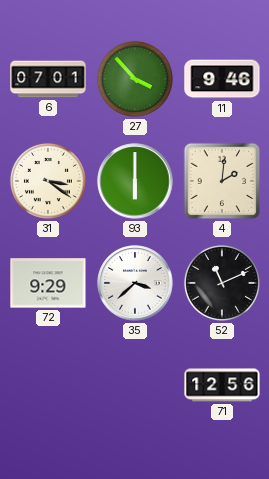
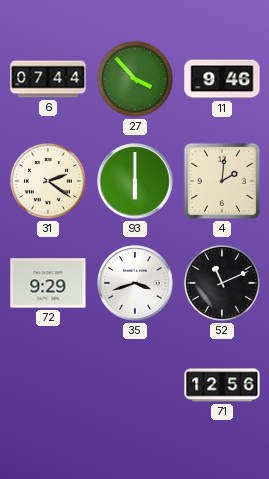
6: 07:01 -> 07:44
31: 3:21 -> 2:21
35: 3:38 -> 3:42
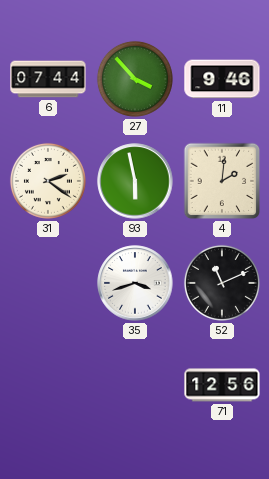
93: 6:00 -> 5:58
72: 9:29 -> none
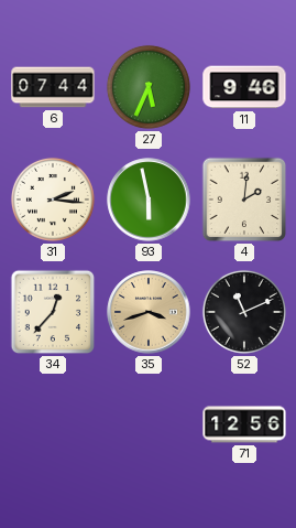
27: 3:53 -> 5:34
31: 2:21 -> 2:16
34: none -> 12:37
35 dial: white -> champagne
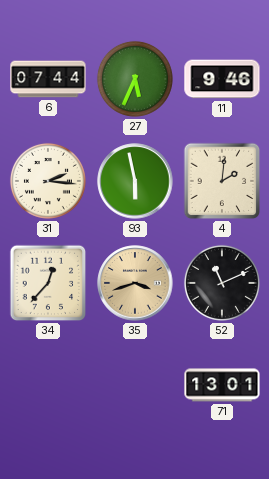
71: 12:56 -> 13:01
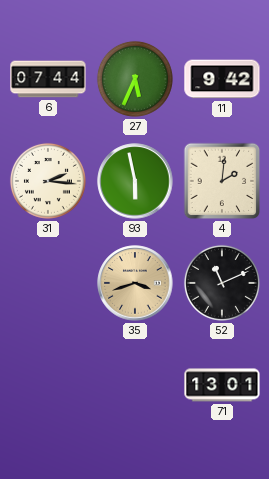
11: 9:46 -> 9:42
34: 12:37 -> none
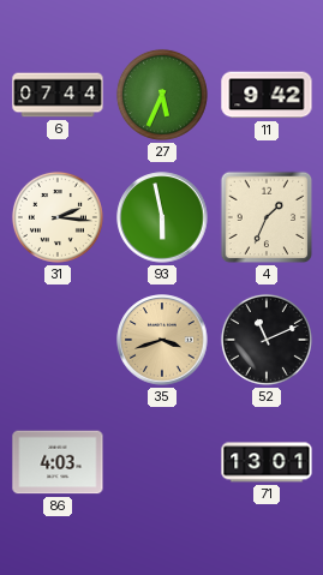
4: 2:01 -> 1:34
86: none -> 4:03
